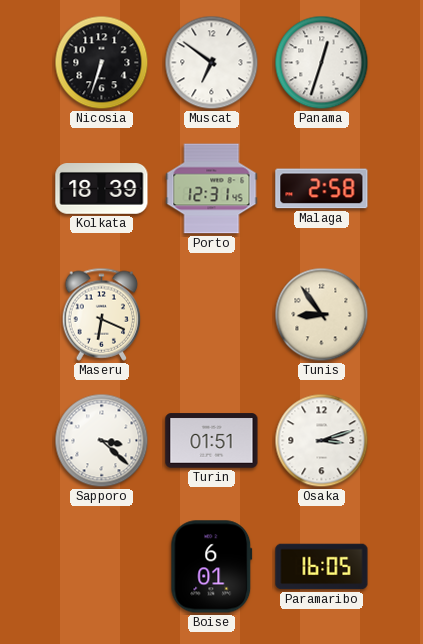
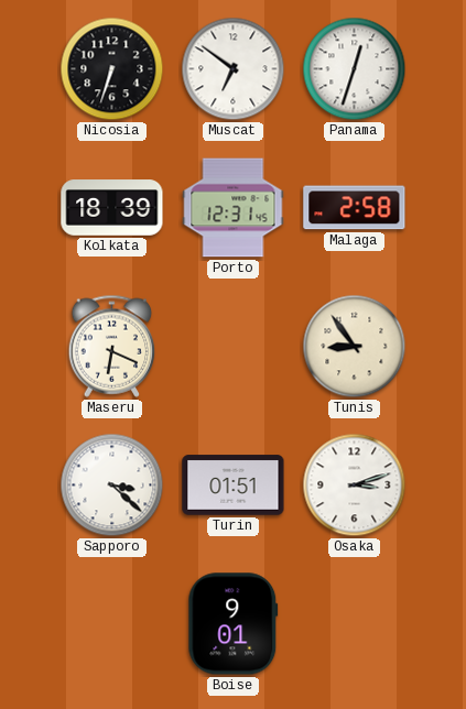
Boise: 6:01 -> 9:01
Paramaribo: 16:05 -> none
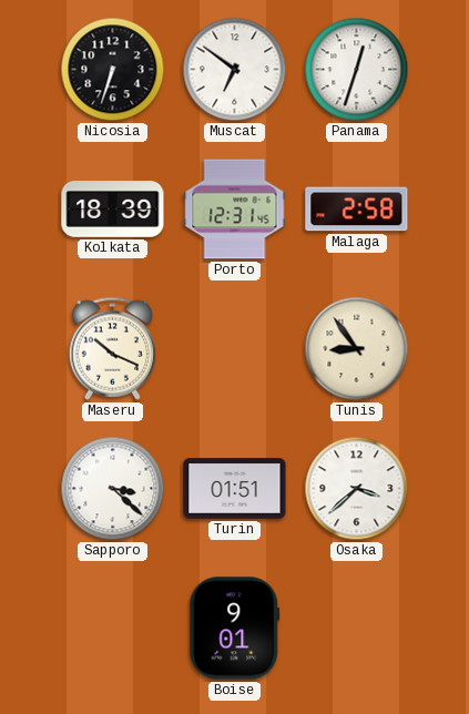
Maseru: 6:19 -> 10:19
Osaka: 3:12 -> 3:38
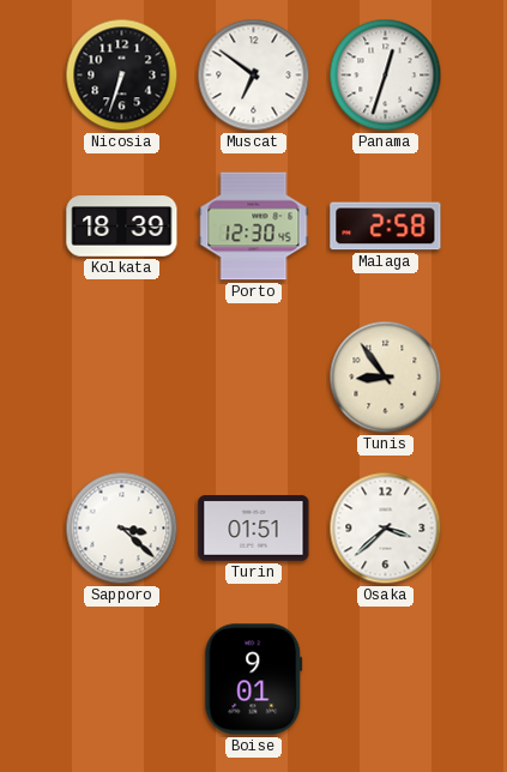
Porto: 12:31 -> 12:30
Maseru: 10:19 -> none
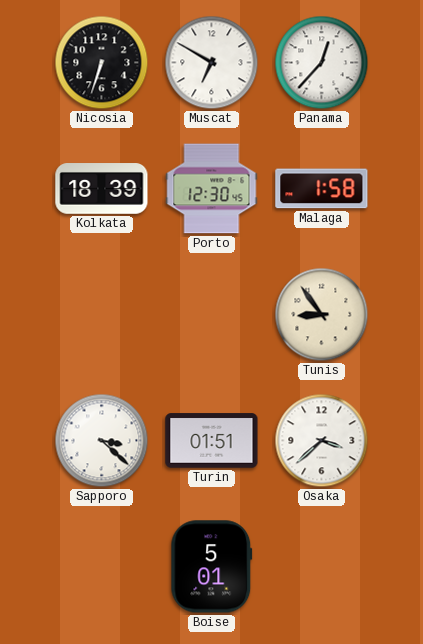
Muscat: 6:51 -> 6:50
Panama: 12:33 -> 12:37
Malaga: 2:58 -> 1:58
Boise: 9:01 -> 5:01
